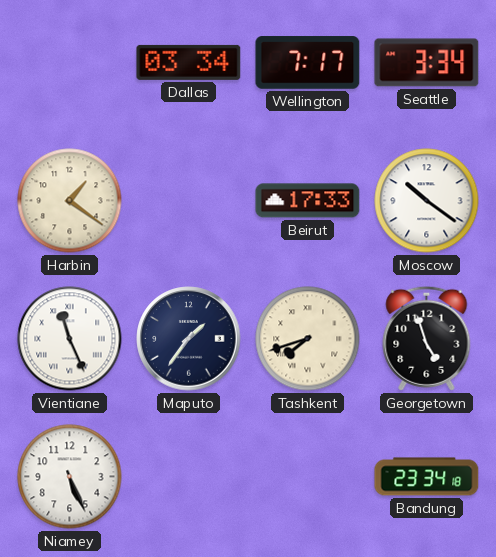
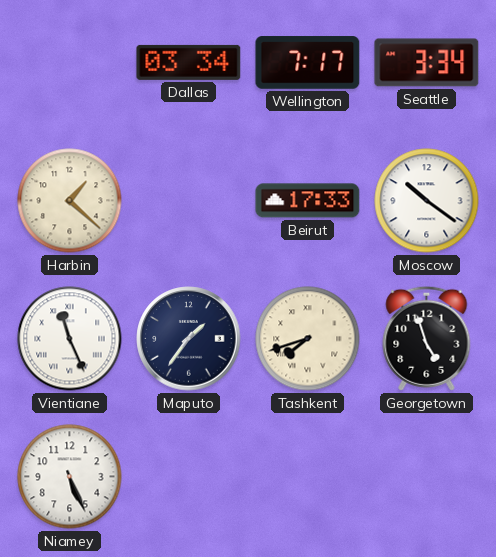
Harbin: 1:21 -> 1:22
Bandung: 23:34 -> none
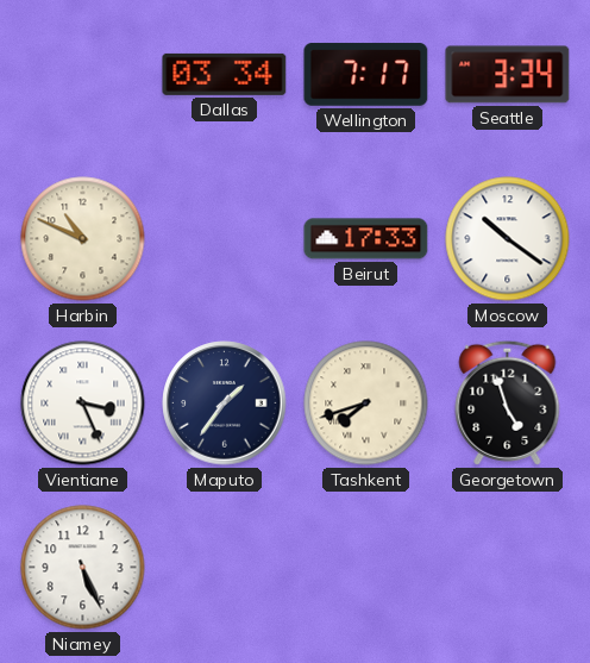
Harbin: 1:22 -> 10:49
Vientiane: 11:26 -> 3:26
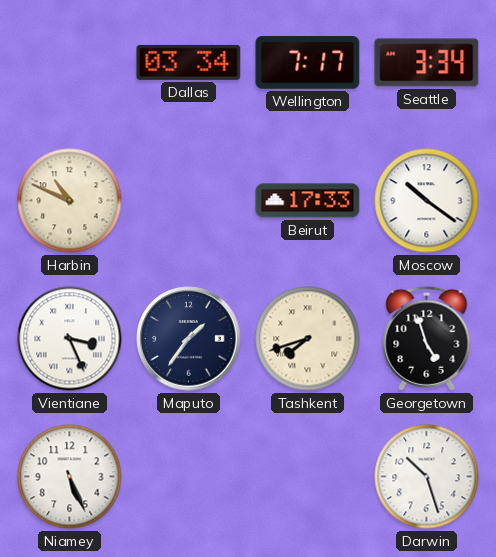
Darwin: none -> 10:27
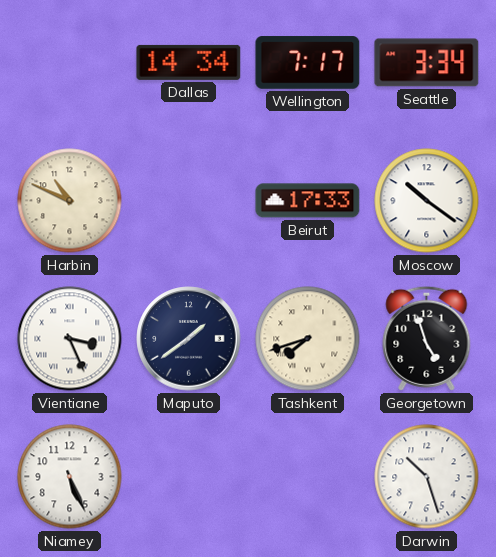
Dallas: 03:34 -> 14:34
Maputo: 1:36 -> 1:39
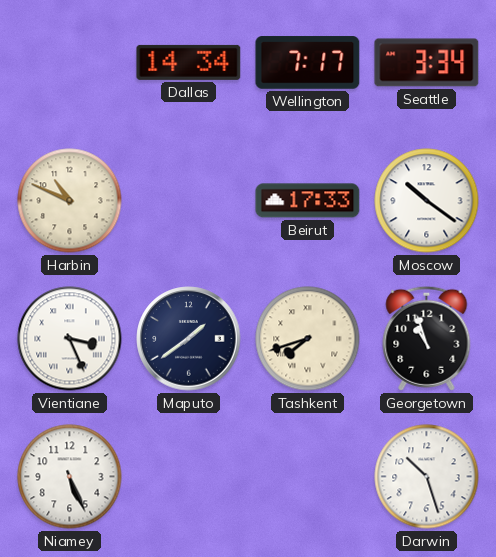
Georgetown: 4:57 -> 10:57
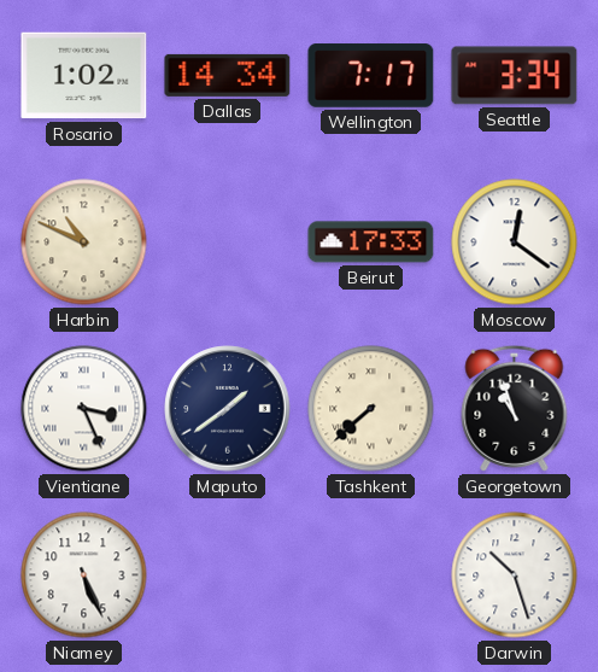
Rosario: none -> 1:02
Moscow: 10:21 -> 12:21
Tashkent: 7:42 -> 7:38
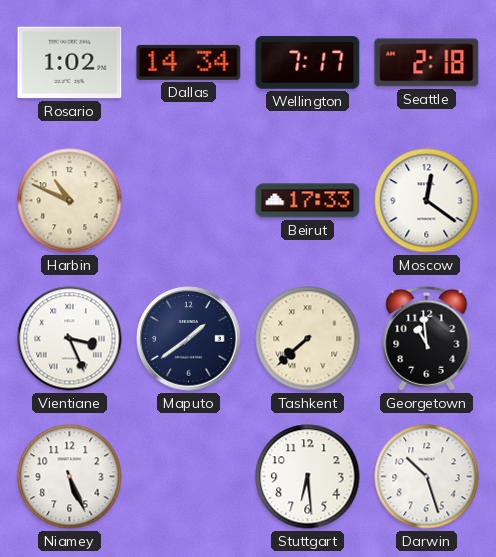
Seattle: 3:34 -> 2:18
Georgetown: 10:57 -> 10:59
Stuttgart: none -> 6:29
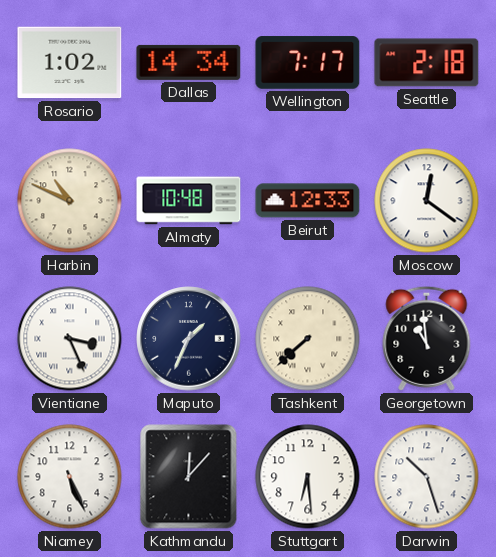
Almaty: none -> 10:48
Beirut: 17:33 -> 12:33
Maputo: 1:39 -> 1:34
Kathmandu: none -> 12:07
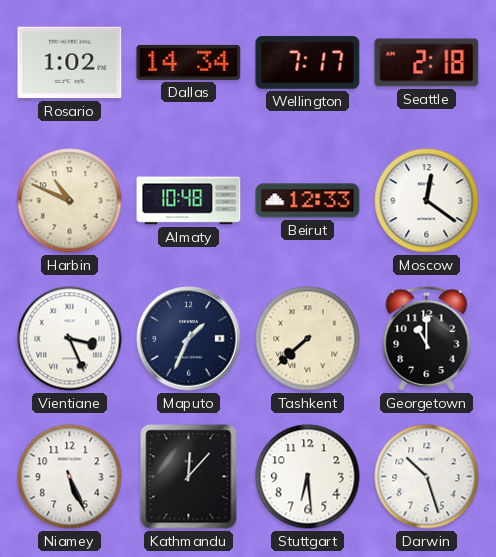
Georgetown: 10:59 -> 11:00
